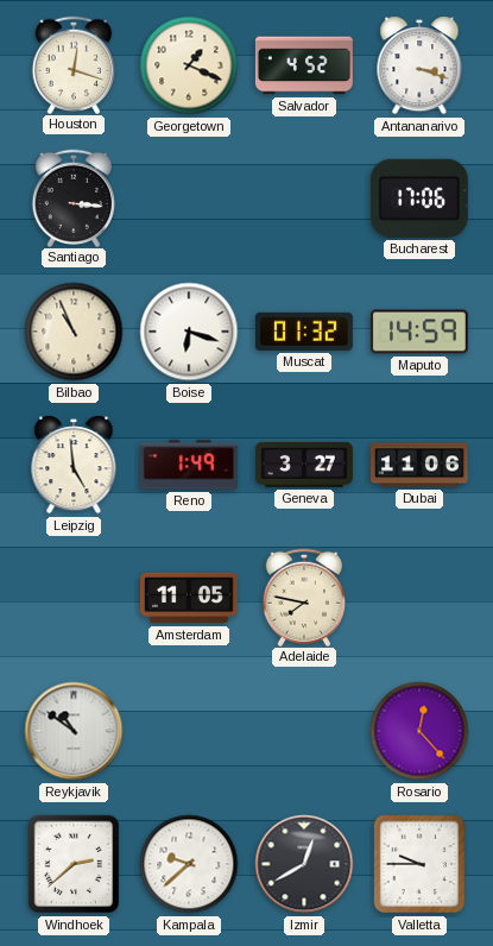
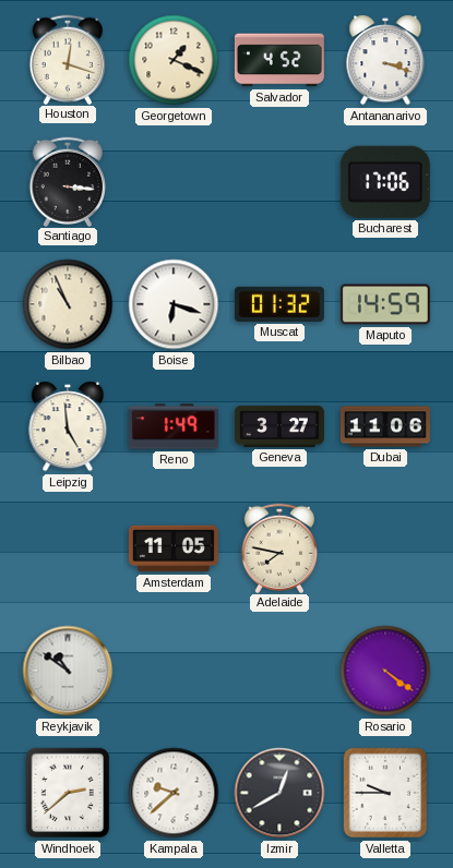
Rosario: 12:23 -> 4:21
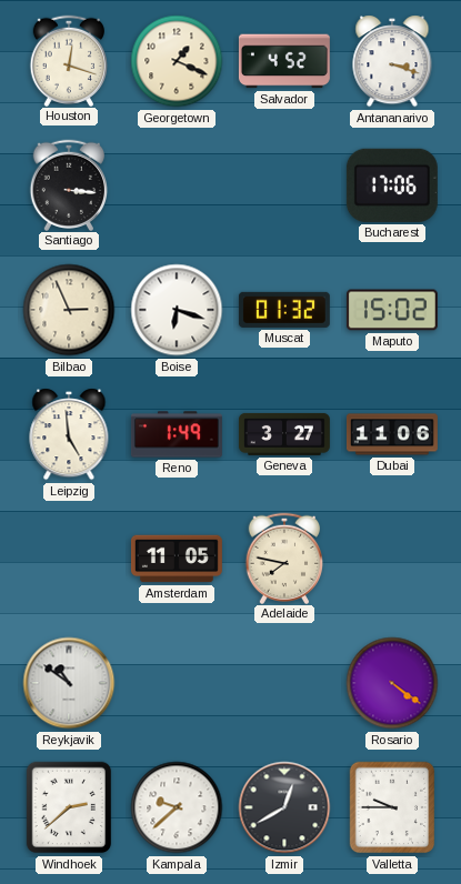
Bilbao: 10:56 -> 2:56
Maputo: 14:59 -> 15:02
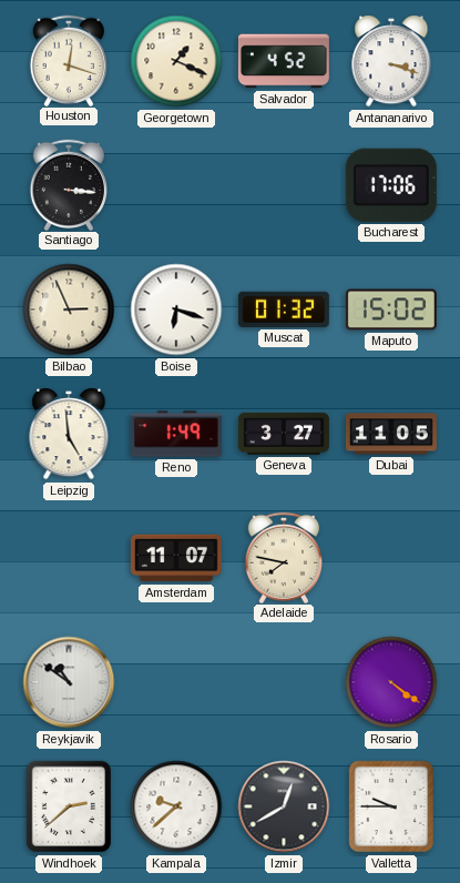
Dubai: 11:06 -> 11:05
Amsterdam: 11:05 -> 11:07
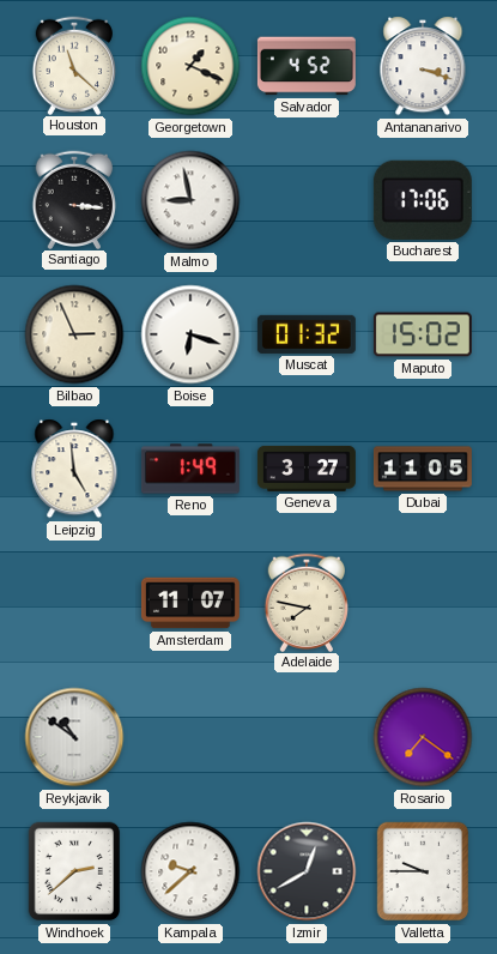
Houston: 12:18 -> 11:22
Malmo: none -> 8:58
Rosario: 4:21 -> 7:21
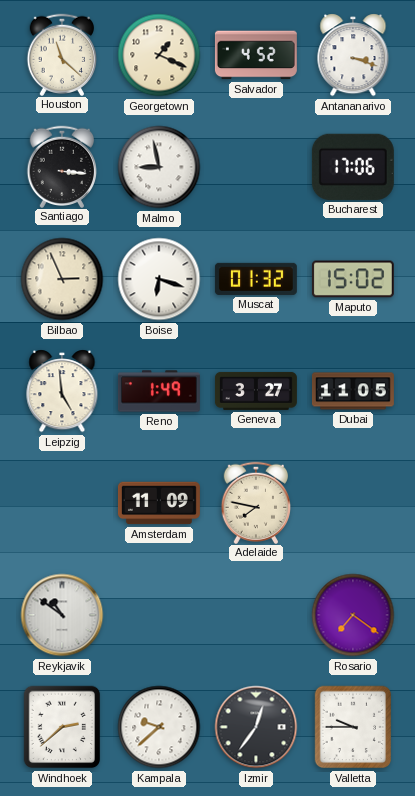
Amsterdam: 11:07 -> 11:09
Izmir: 12:40 -> 12:36
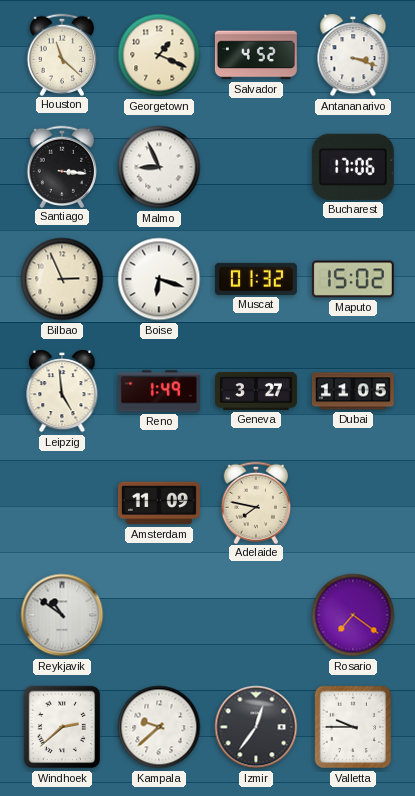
Malmo: 8:58 -> 8:56
